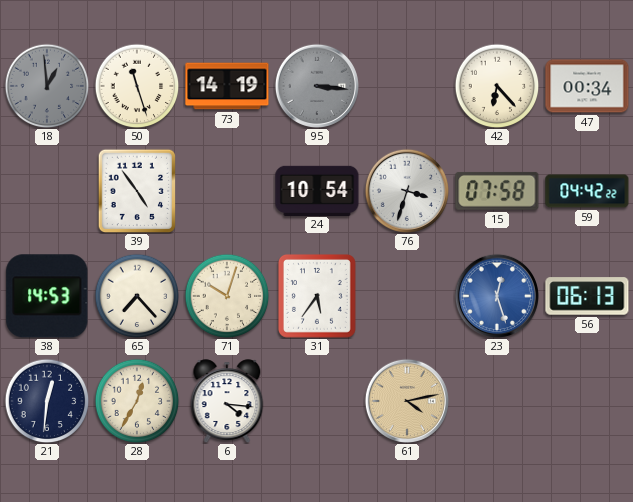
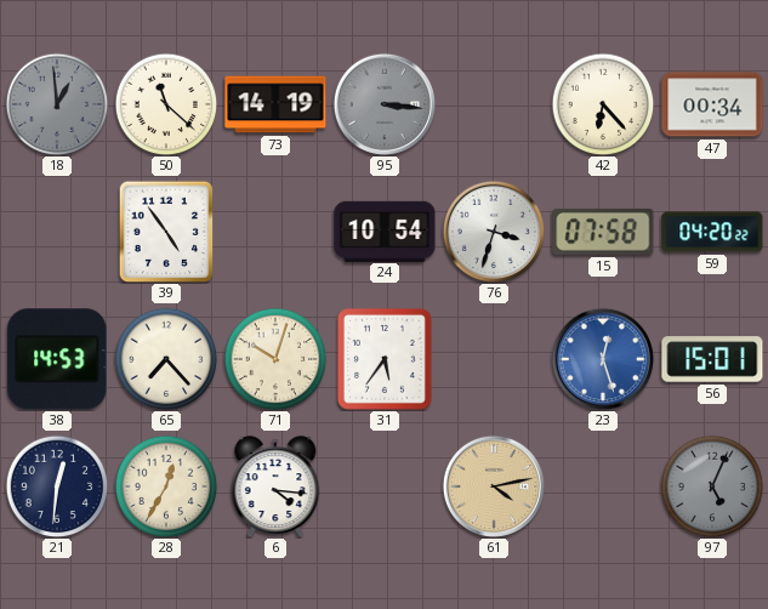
50: 11:27 -> 11:22
59: 04:42 -> 04:20
56: 06:13 -> 15:01
97: none -> 5:04
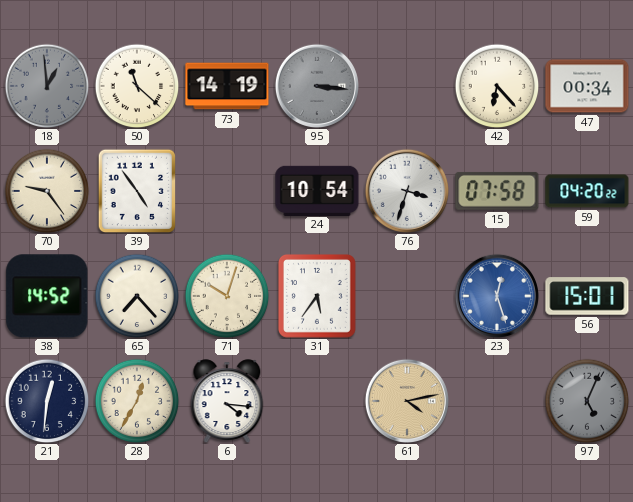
70: none -> 9:24
38: 14:53 -> 14:52
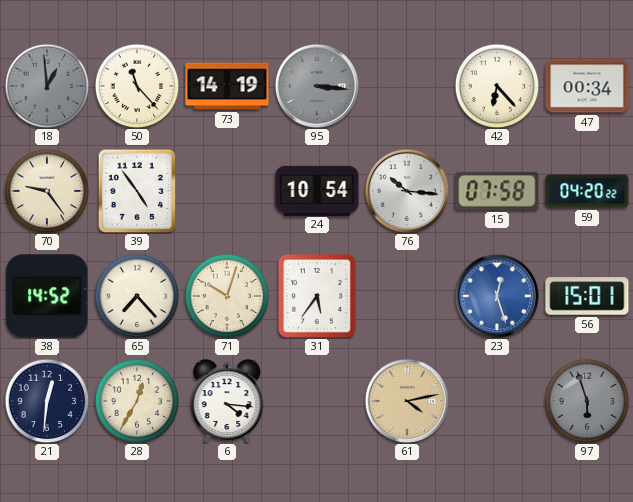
50: 11:22 -> 11:23
76: 3:33 -> 10:16
97: 5:04 -> 5:57
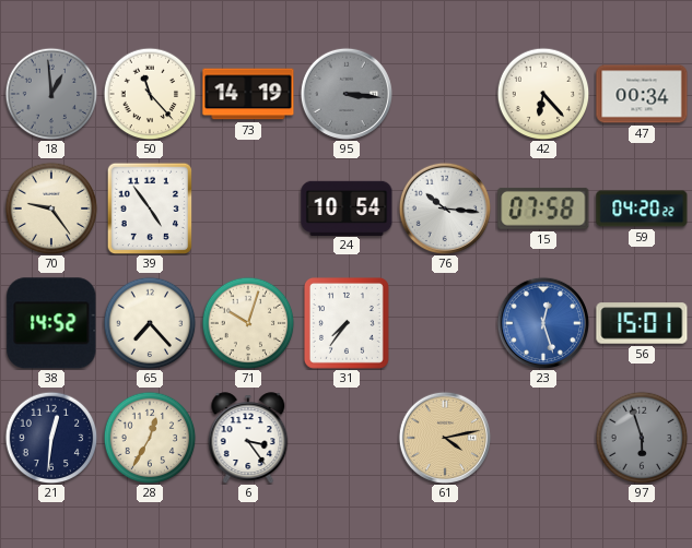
31: 5:36 -> 7:36
6: 4:16 -> 3:24
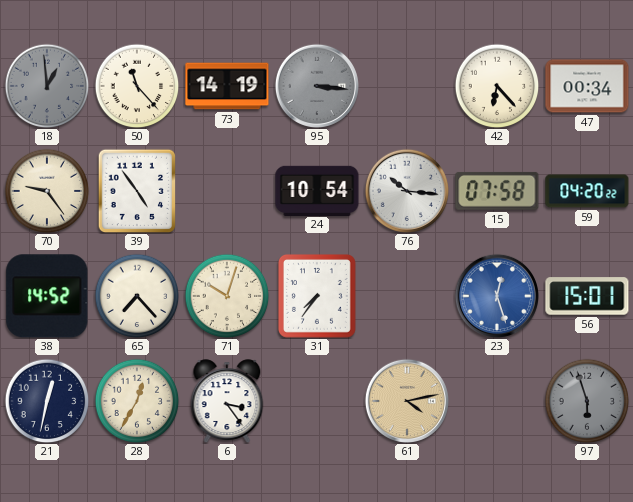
21: 12:31 -> 12:32
